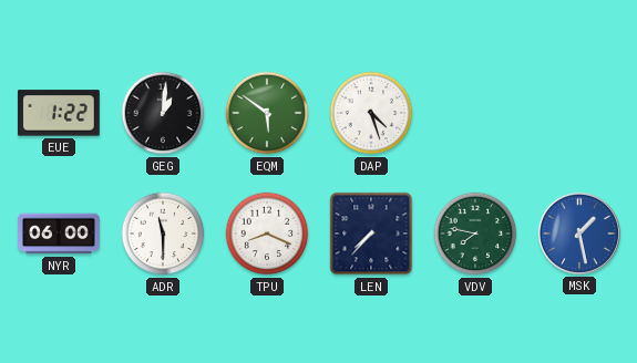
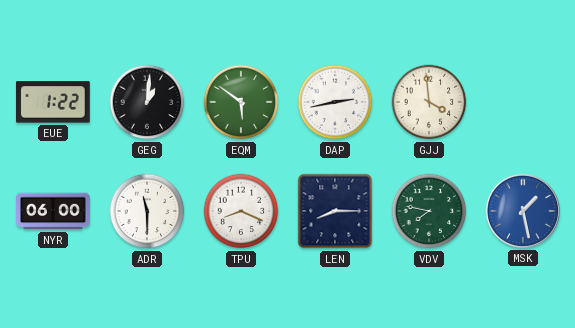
DAP: 4:27 -> 2:43
GJJ: none -> 3:59
LEN: 7:37 -> 8:15
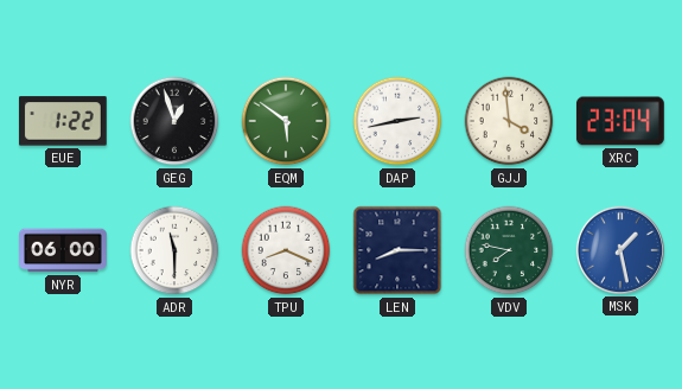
GEG: 1:01 -> 12:57
XRC: none -> 23:04
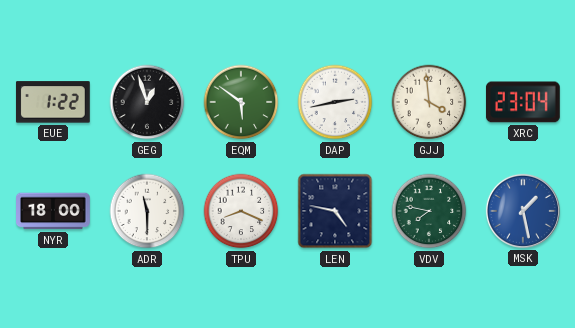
NYR: 06:00 -> 18:00
LEN: 8:15 -> 4:47
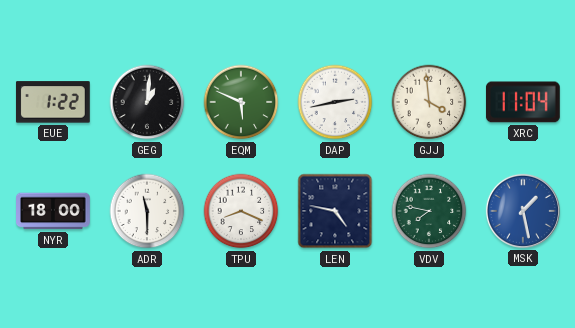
GEG: 12:57 -> 1:01
EQM: 5:51 -> 5:49
XRC: 23:04 -> 11:04
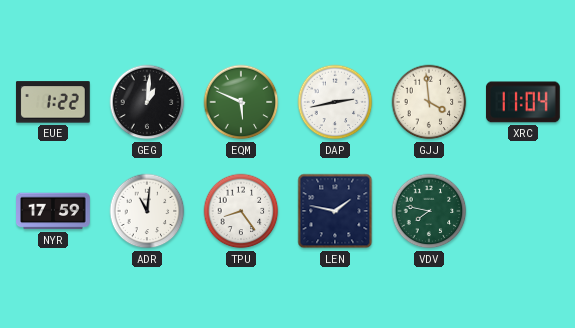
NYR: 18:00 -> 17:59
ADR: 11:30 -> 11:01
TPU: 8:19 -> 8:24
LEN: 4:47 -> 1:47
MSK: 1:28 -> none
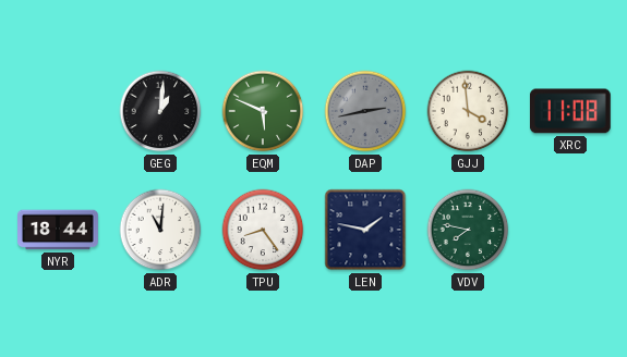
EUE: 1:22 -> none
DAP dial: white -> grey
XRC: 11:04 -> 11:08
NYR: 17:59 -> 18:44
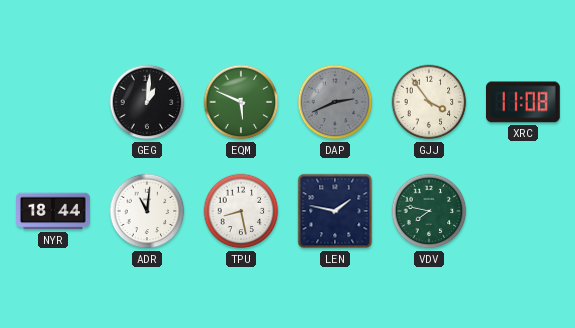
DAP: 2:43 -> 2:41
GJJ: 3:59 -> 3:54
TPU: 8:24 -> 8:28
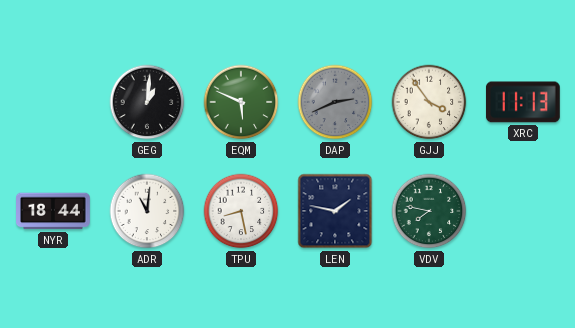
XRC: 11:08 -> 11:13
